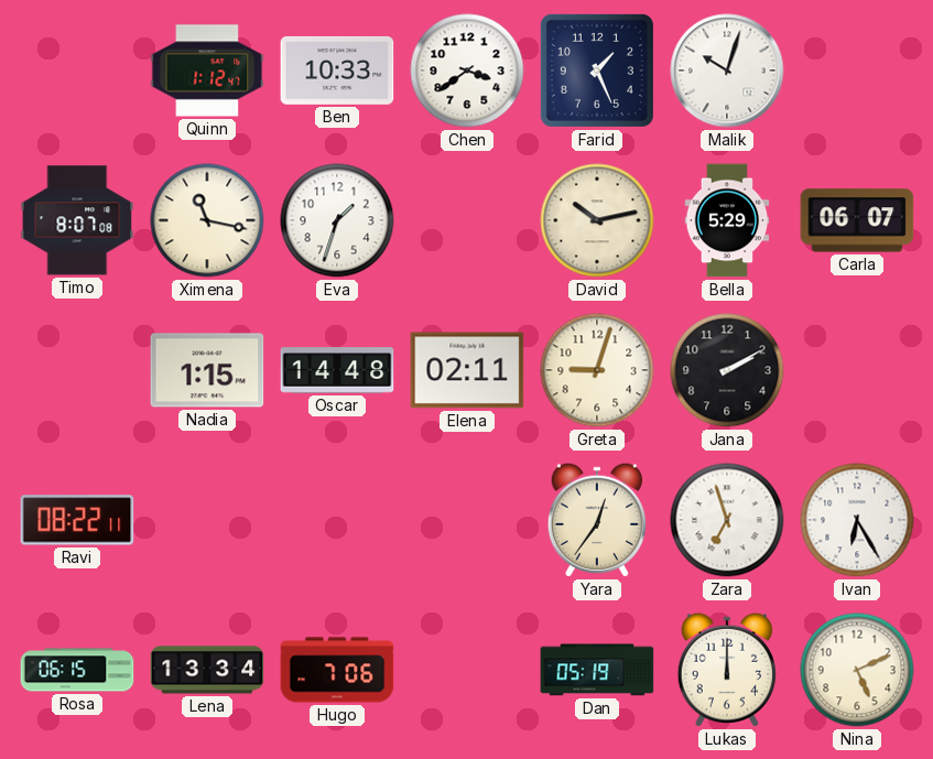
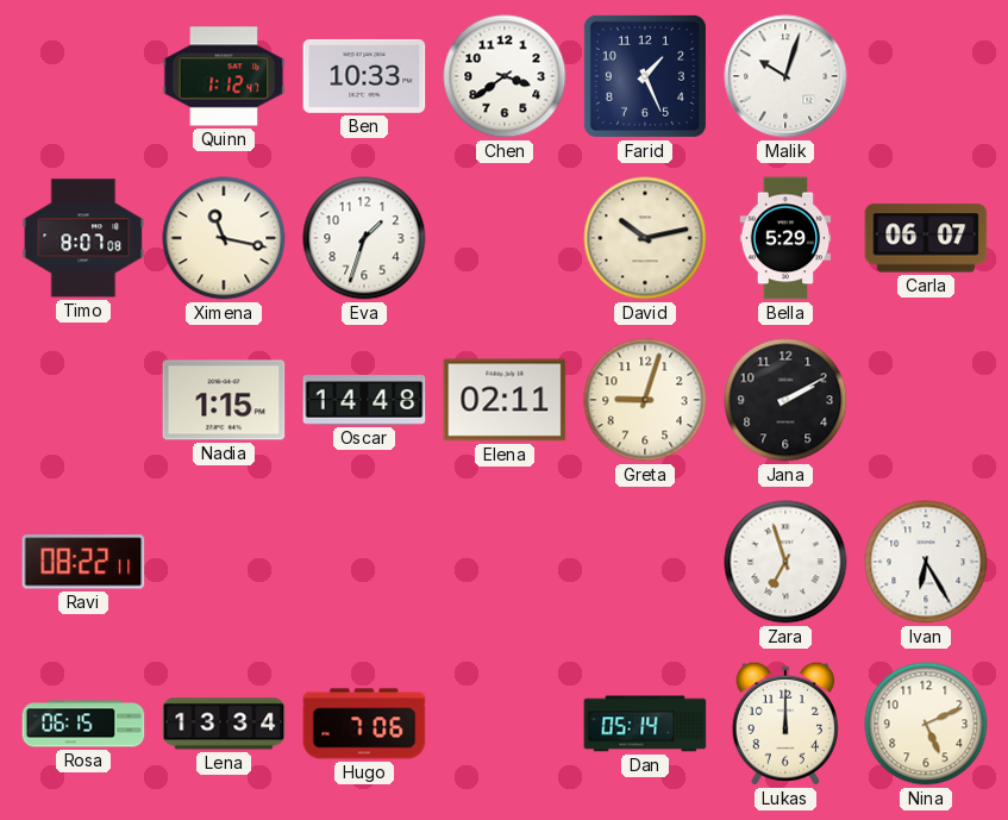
Yara: 12:36 -> none
Dan: 05:19 -> 05:14
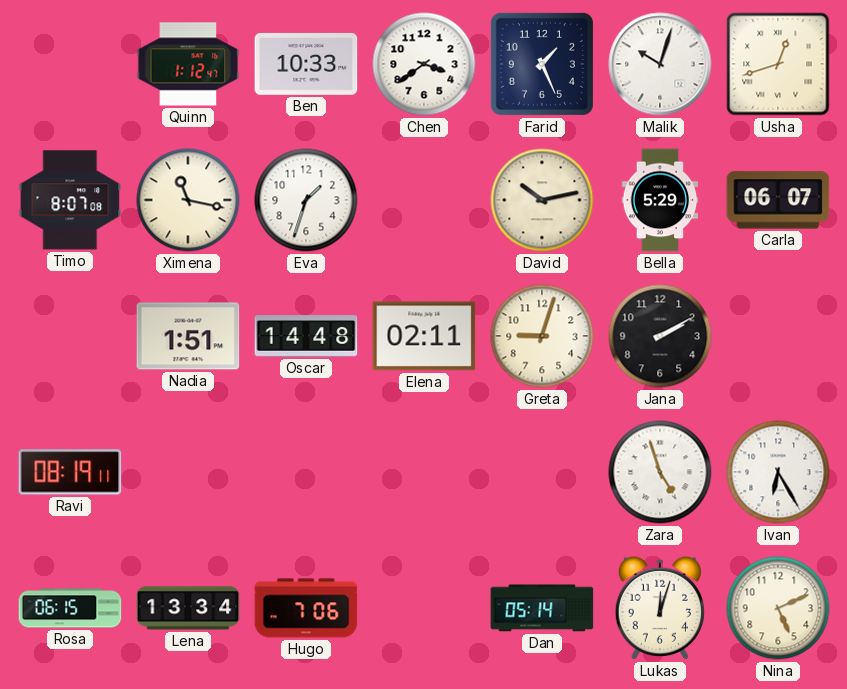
Usha: none -> 12:42
Nadia: 1:15 -> 1:51
Ravi: 08:22 -> 08:19
Zara: 6:57 -> 4:57
Lukas: 12:00 -> 12:03
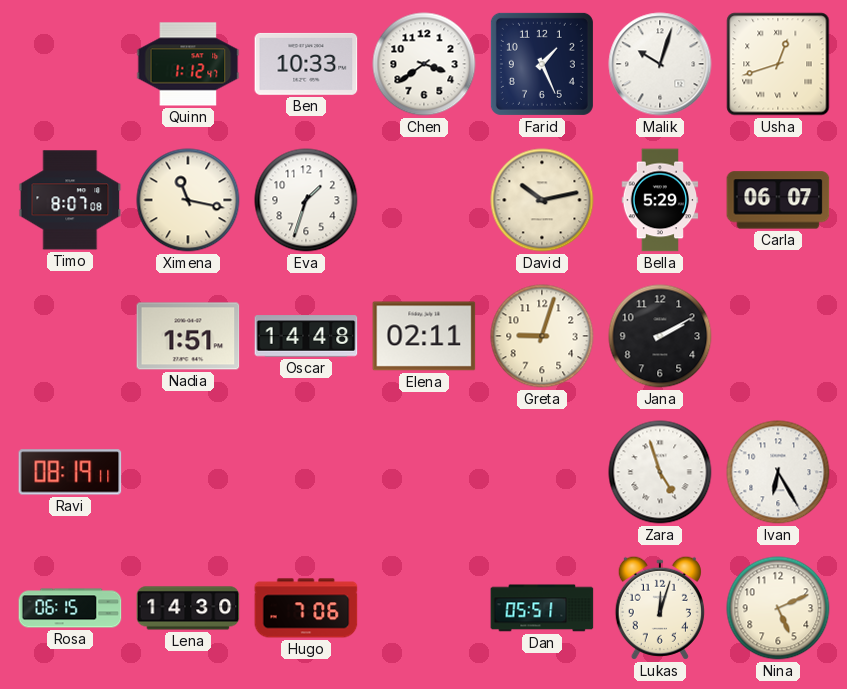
Lena: 13:34 -> 14:30
Dan: 05:14 -> 05:51
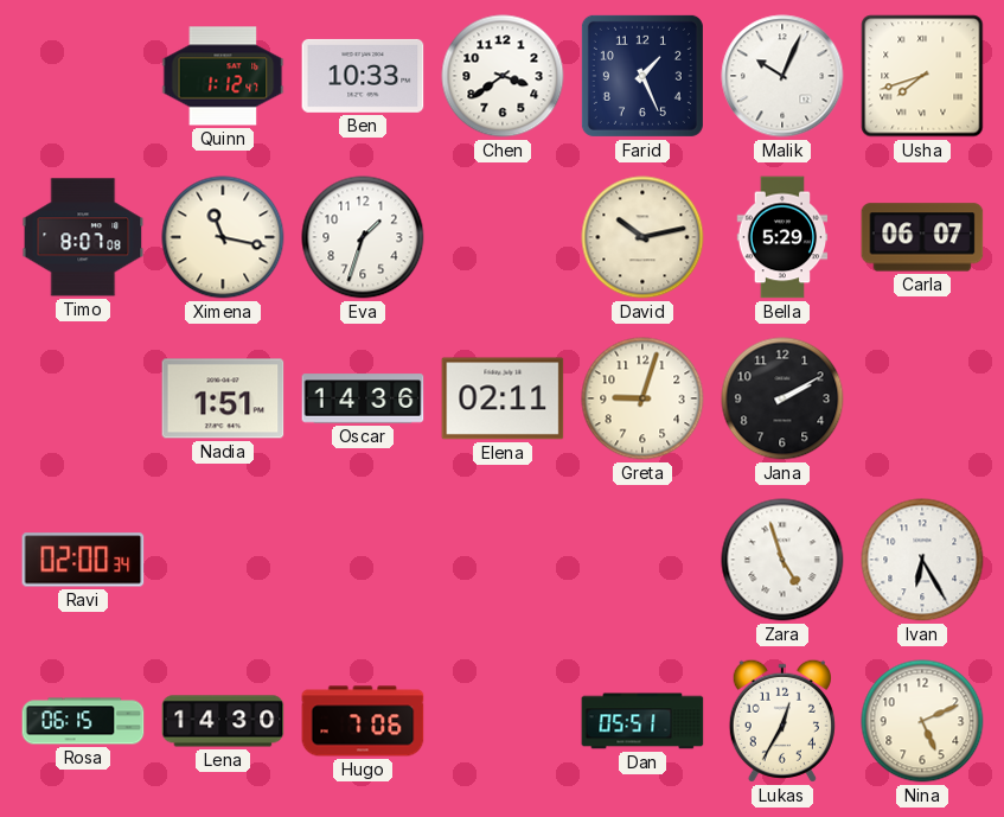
Malik: 10:03 -> 10:04
Usha: 12:42 -> 7:42
Oscar: 14:48 -> 14:36
Ravi: 08:19 -> 02:00
Lukas: 12:03 -> 12:35
